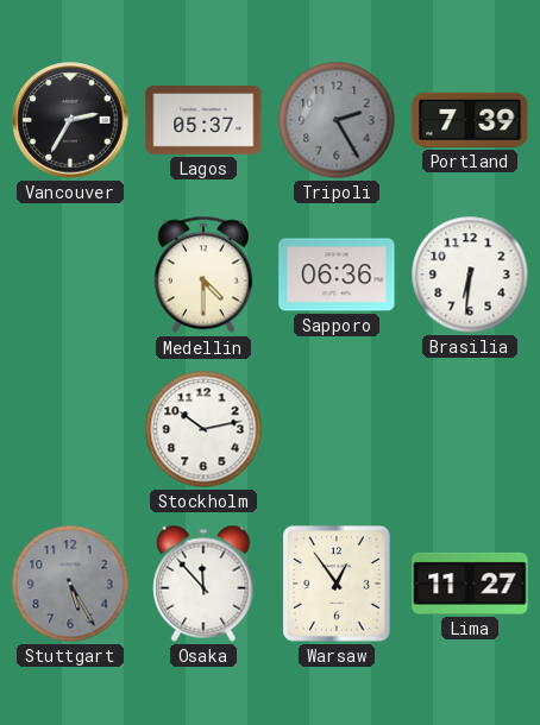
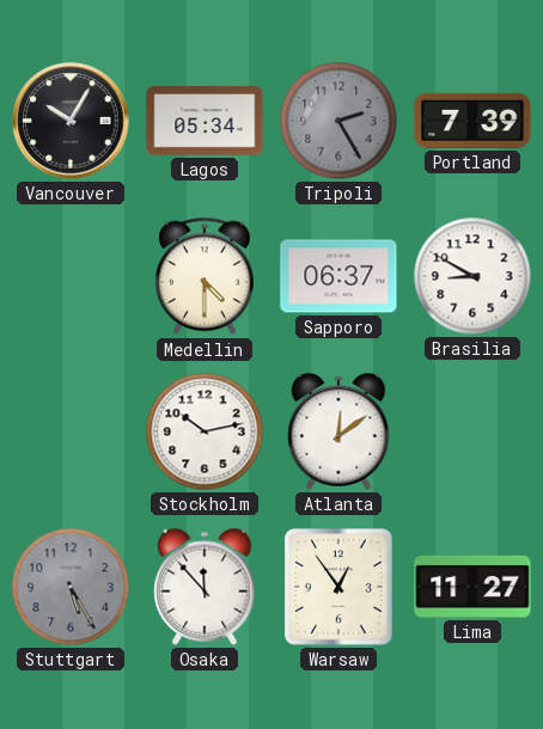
Vancouver: 2:35 -> 10:05
Lagos: 05:37 -> 05:34
Sapporo: 06:36 -> 06:37
Brasilia: 6:31 -> 8:50
Atlanta: none -> 12:09
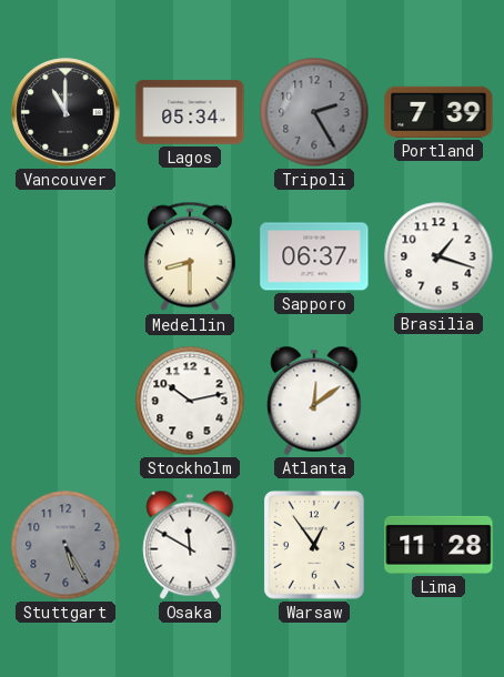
Vancouver: 10:05 -> 11:00
Medellin: 4:30 -> 8:30
Brasilia: 8:50 -> 1:18
Osaka: 11:53 -> 11:50
Lima: 11:27 -> 11:28
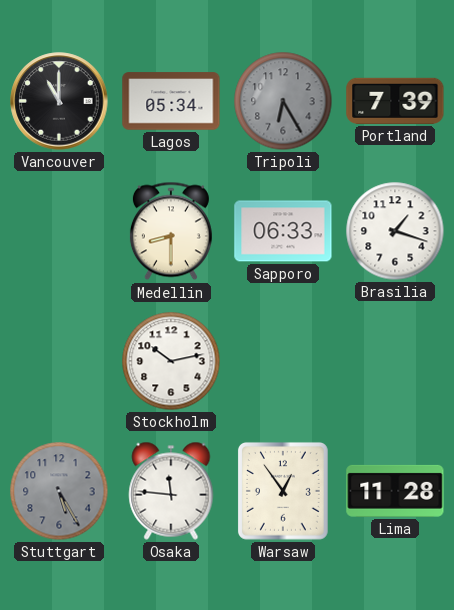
Tripoli: 2:25 -> 6:25
Sapporo: 06:37 -> 06:33
Atlanta: 12:09 -> none
Osaka: 11:50 -> 11:46
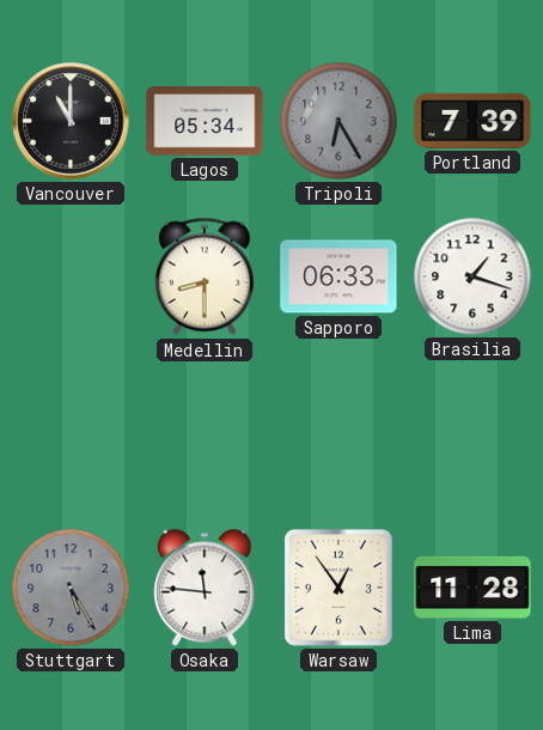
Stockholm: 10:13 -> none
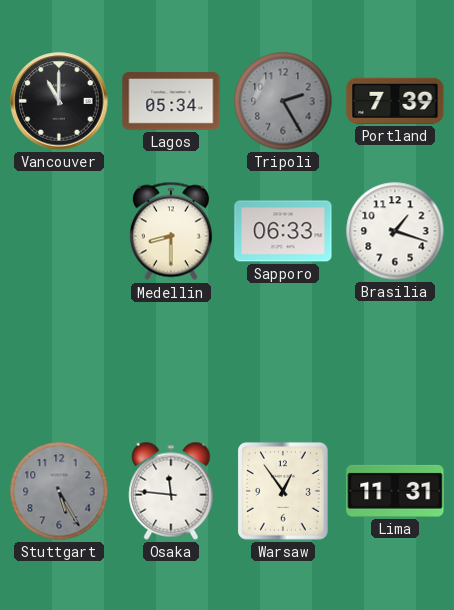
Tripoli: 6:25 -> 2:25
Lima: 11:28 -> 11:31
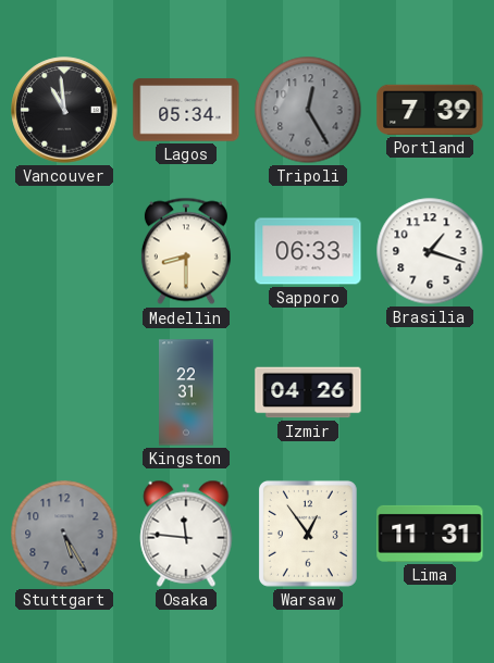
Vancouver: 11:00 -> 10:59
Tripoli: 2:25 -> 12:25
Kingston: none -> 22:31
Izmir: none -> 04:26
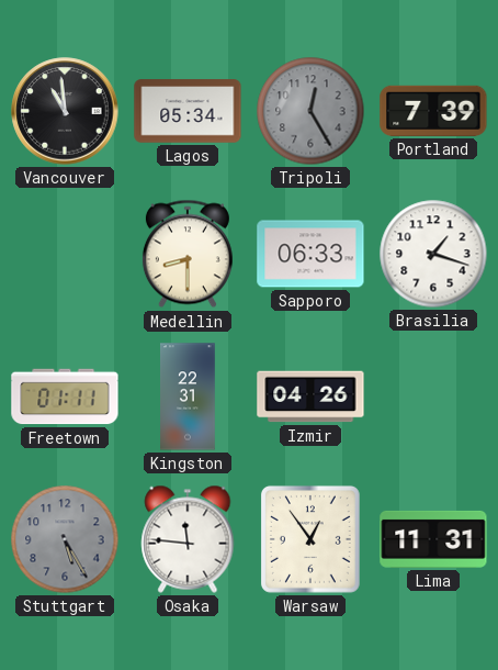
Freetown: none -> 01:11
